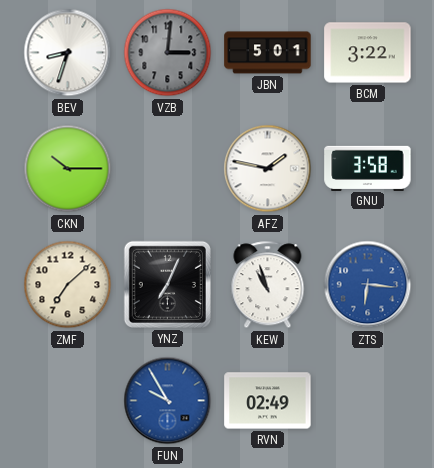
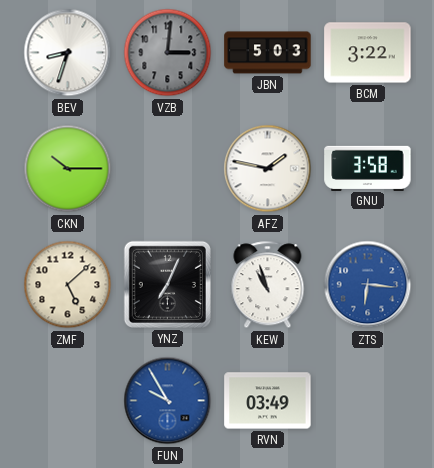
JBN: 5:01 -> 5:03
ZMF: 7:08 -> 5:08
RVN: 02:49 -> 03:49
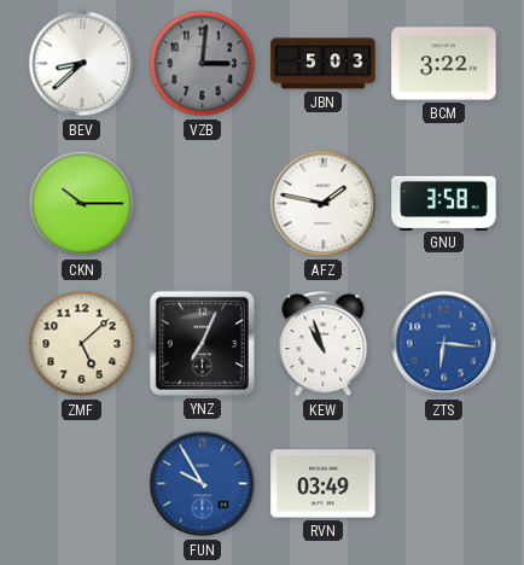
BEV: 8:33 -> 8:38
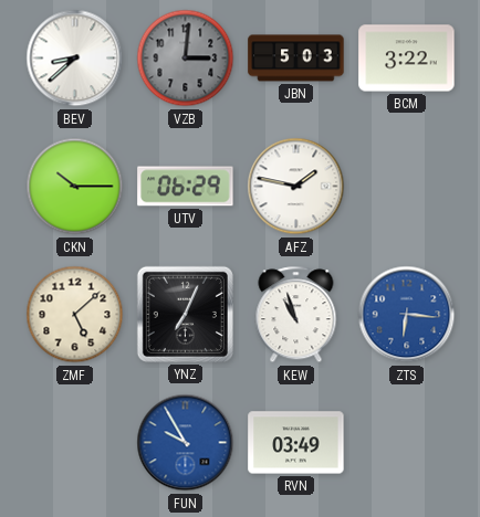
UTV: none -> 06:29
GNU: 3:58 -> none
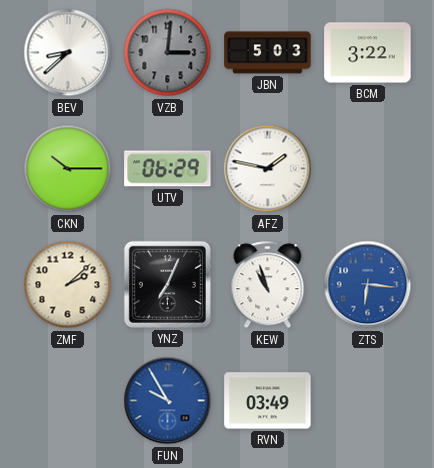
ZMF: 5:08 -> 2:08
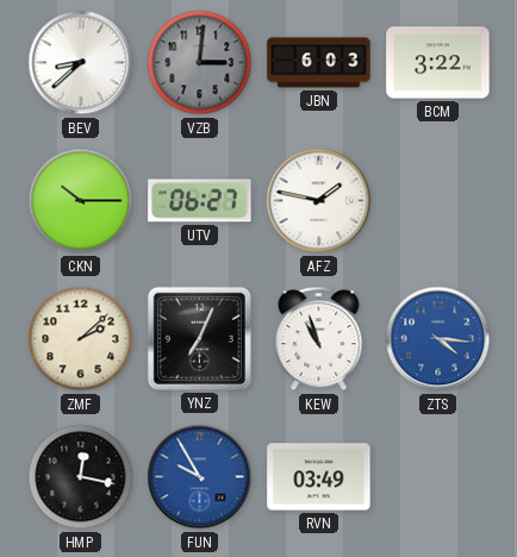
JBN: 5:03 -> 6:03
UTV: 06:29 -> 06:27
ZTS: 6:16 -> 4:16
HMP: none -> 12:17
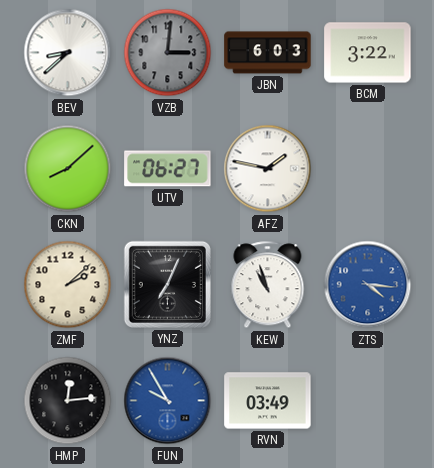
CKN: 10:15 -> 8:08
HMP: 12:17 -> 12:14
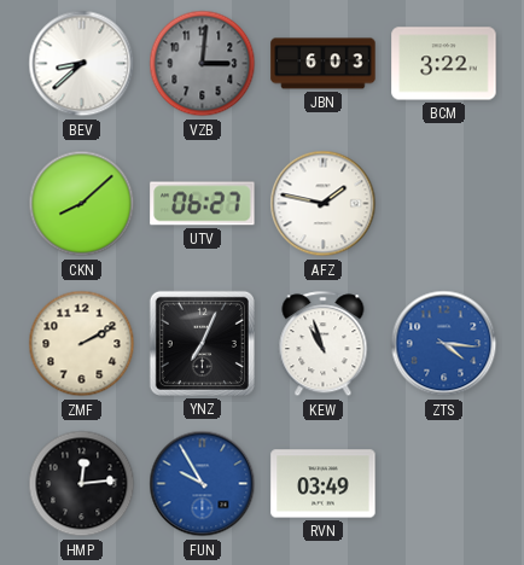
ZMF: 2:08 -> 2:10
